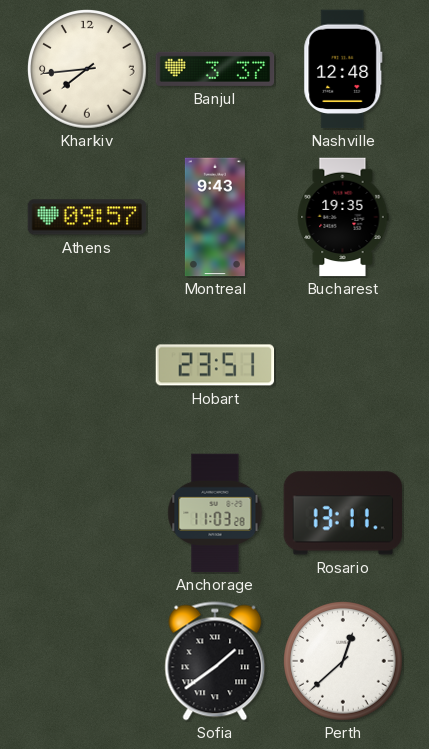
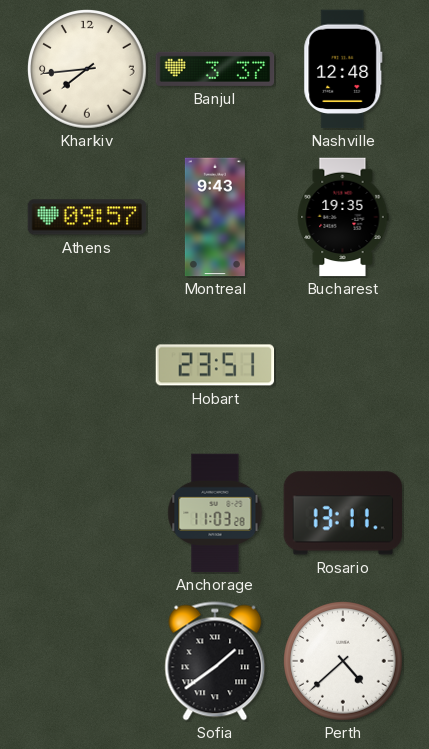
Perth: 12:38 -> 4:38
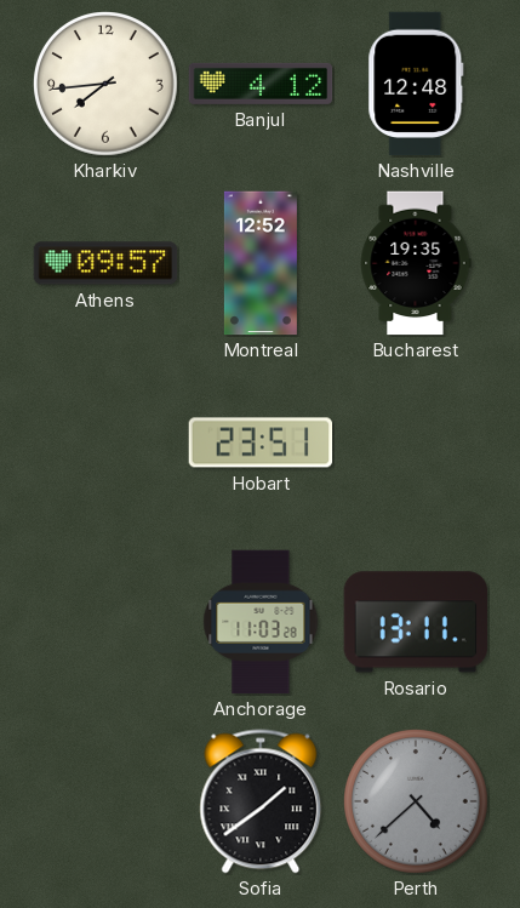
Banjul: 3:37 -> 4:12
Montreal: 9:43 -> 12:52
Perth dial: white -> grey
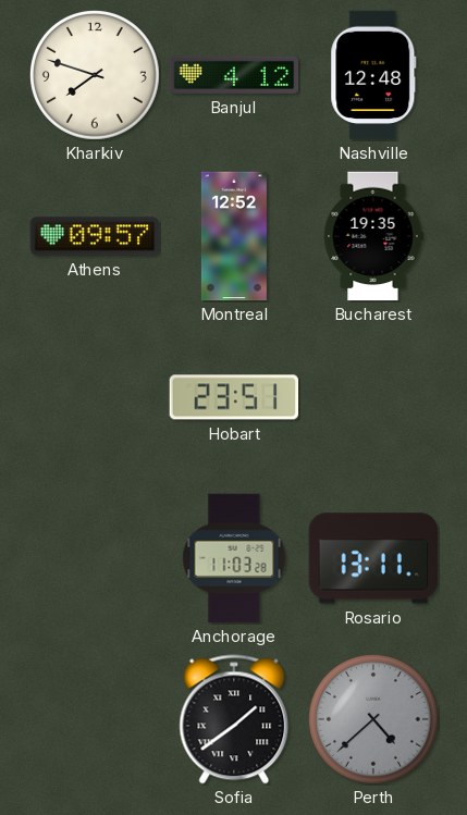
Kharkiv: 7:44 -> 7:48
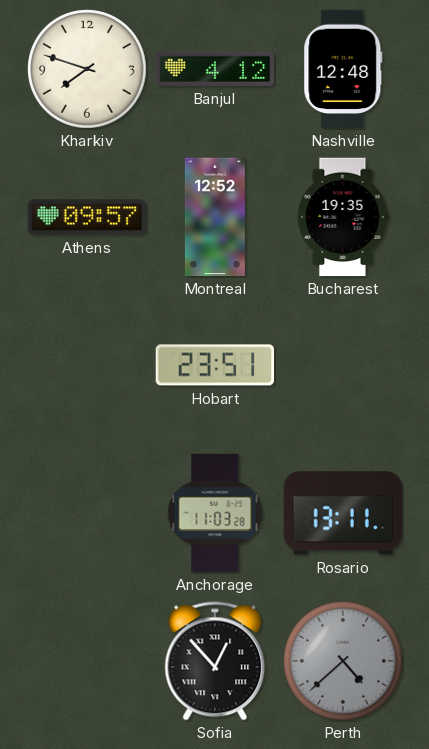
Sofia: 1:39 -> 12:53
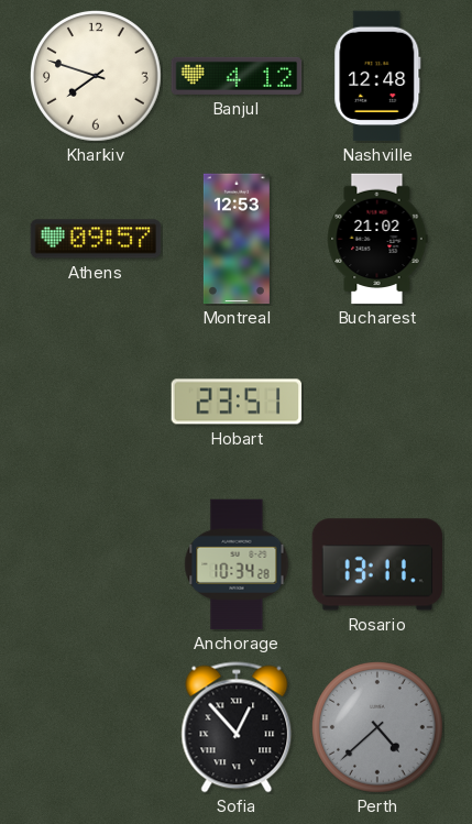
Montreal: 12:52 -> 12:53
Bucharest: 19:35 -> 21:02
Anchorage: 11:03 -> 10:34
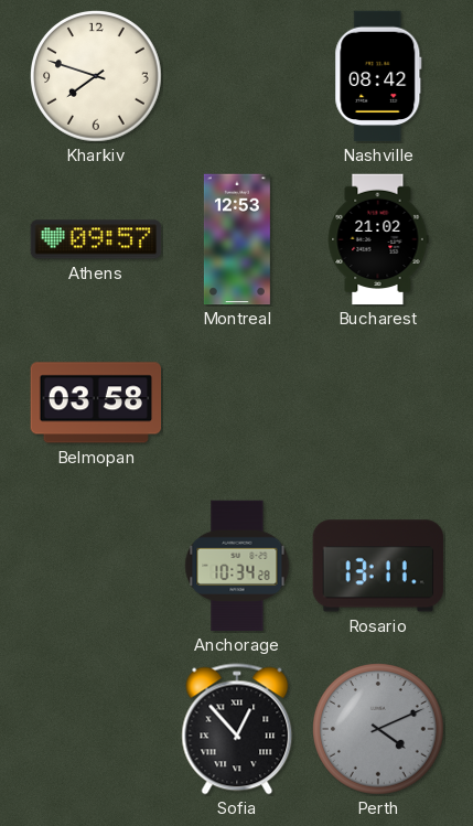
Banjul: 4:12 -> none
Nashville: 12:48 -> 08:42
Belmopan: none -> 03:58
Hobart: 23:51 -> none
Perth: 4:38 -> 4:11
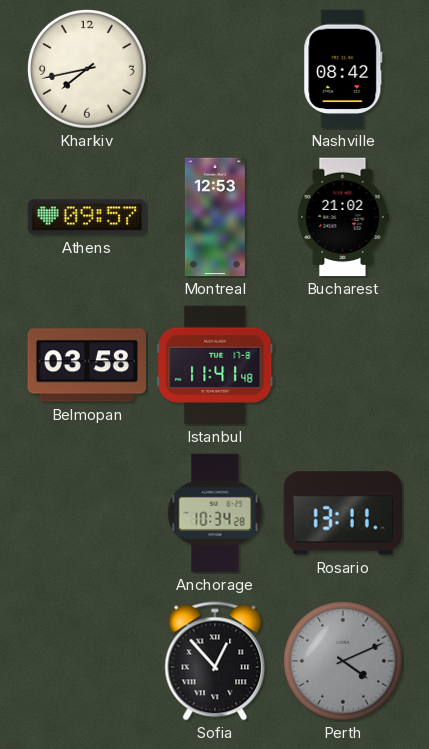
Kharkiv: 7:48 -> 7:43
Istanbul: none -> 11:41
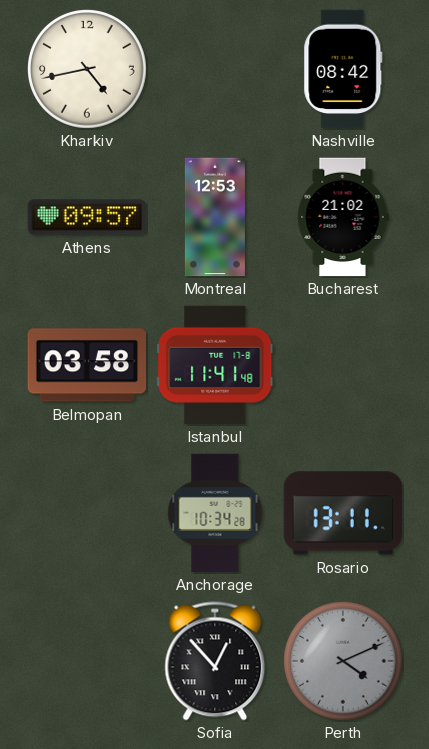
Kharkiv: 7:43 -> 4:43
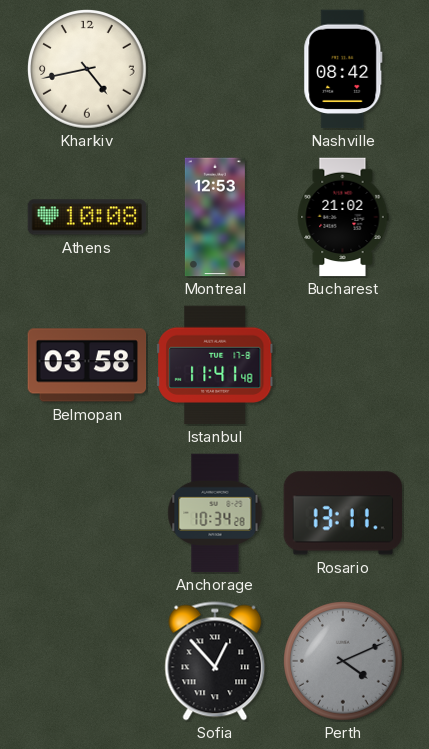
Athens: 09:57 -> 10:08
